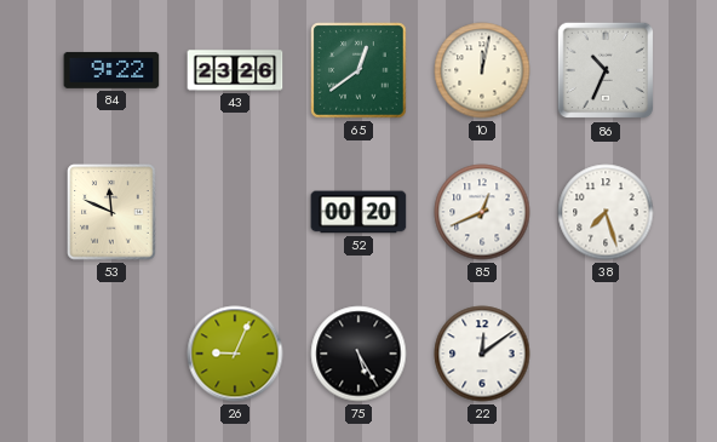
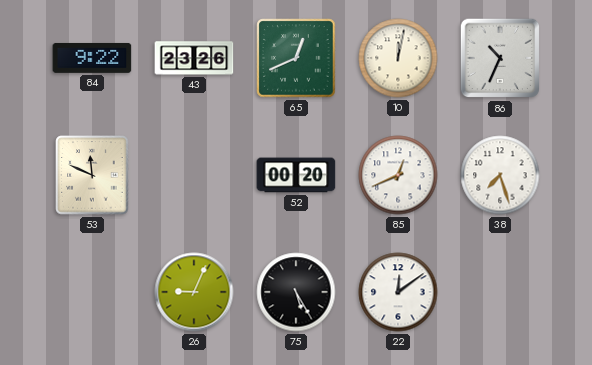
65: 12:39 -> 12:41
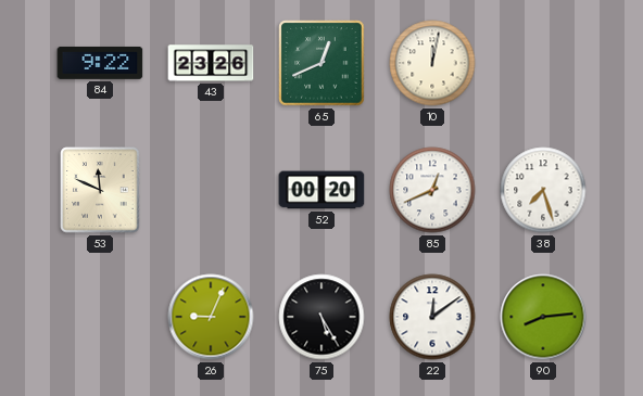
86: 10:34 -> none
90: none -> 8:14
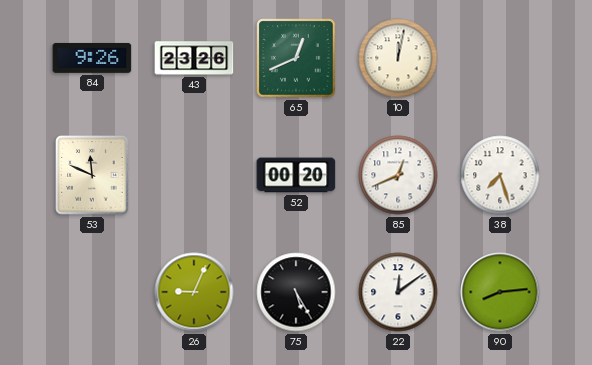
84: 9:22 -> 9:26
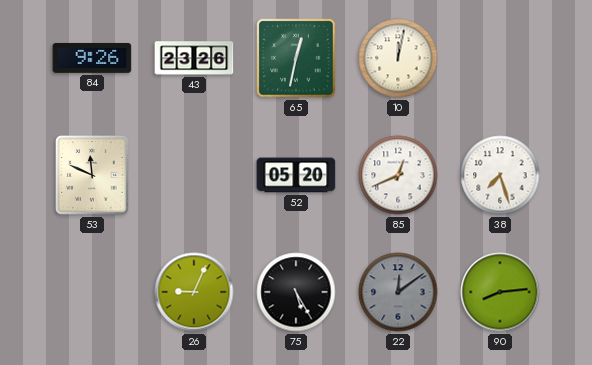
65: 12:41 -> 12:32
52: 00:20 -> 05:20
22 dial: white -> grey
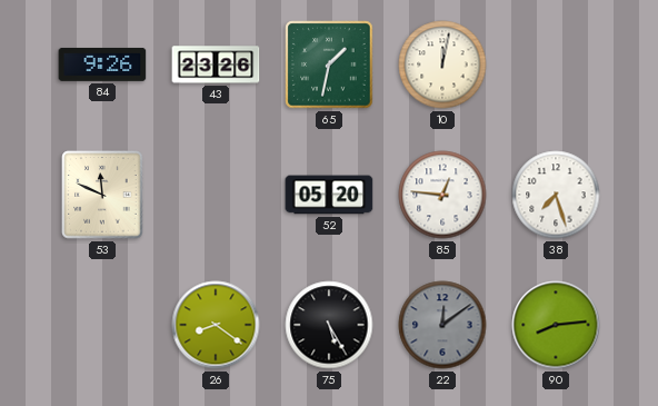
65: 12:32 -> 1:32
85: 12:41 -> 12:46
26: 9:04 -> 8:21
